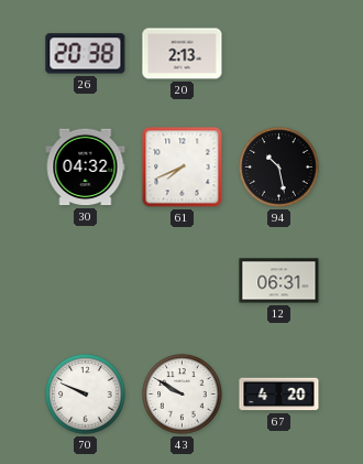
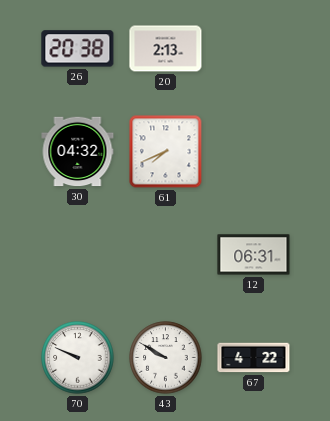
94: 10:28 -> none
67: 4:20 -> 4:22
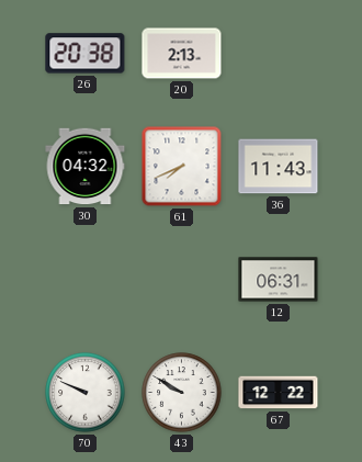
36: none -> 11:43
67: 4:22 -> 12:22
